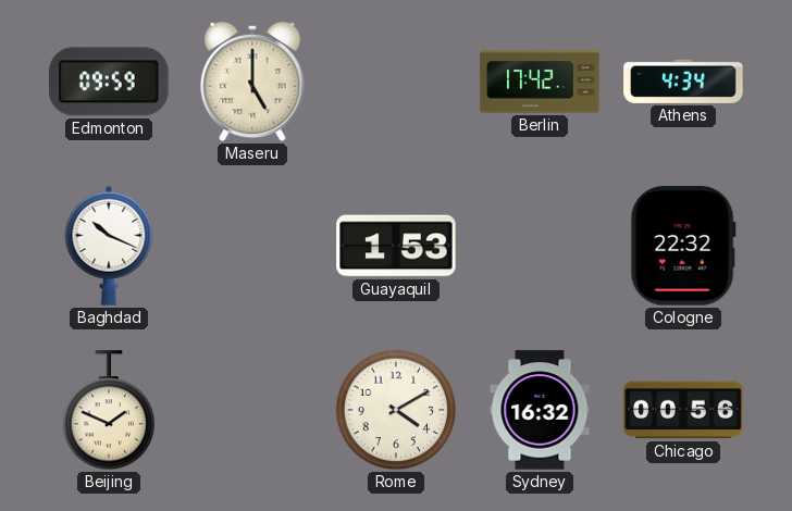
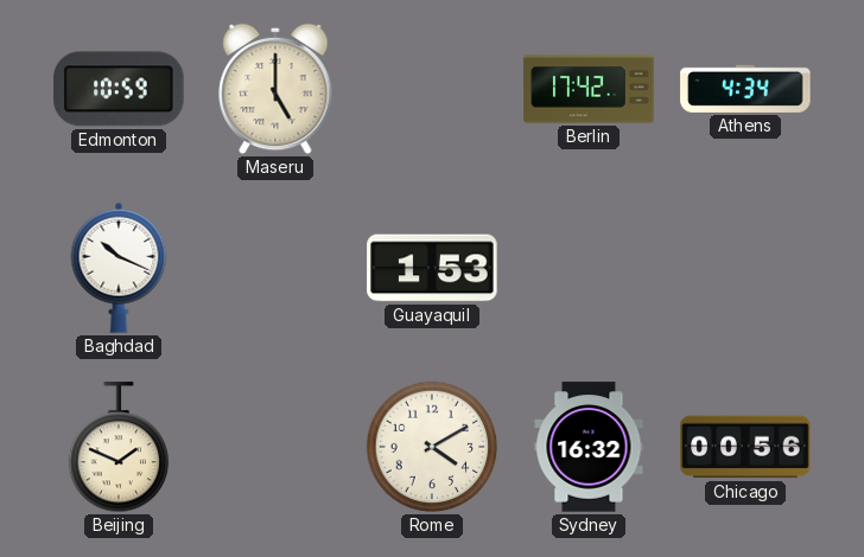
Edmonton: 09:59 -> 10:59
Cologne: 22:32 -> none
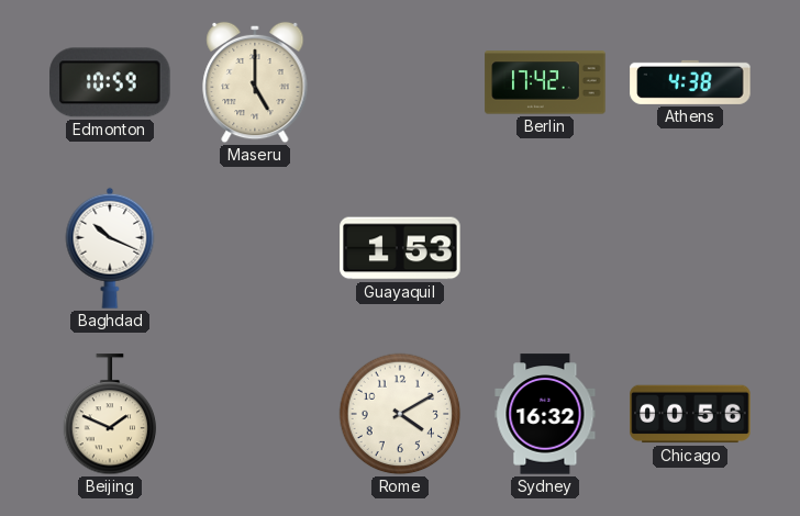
Athens: 4:34 -> 4:38
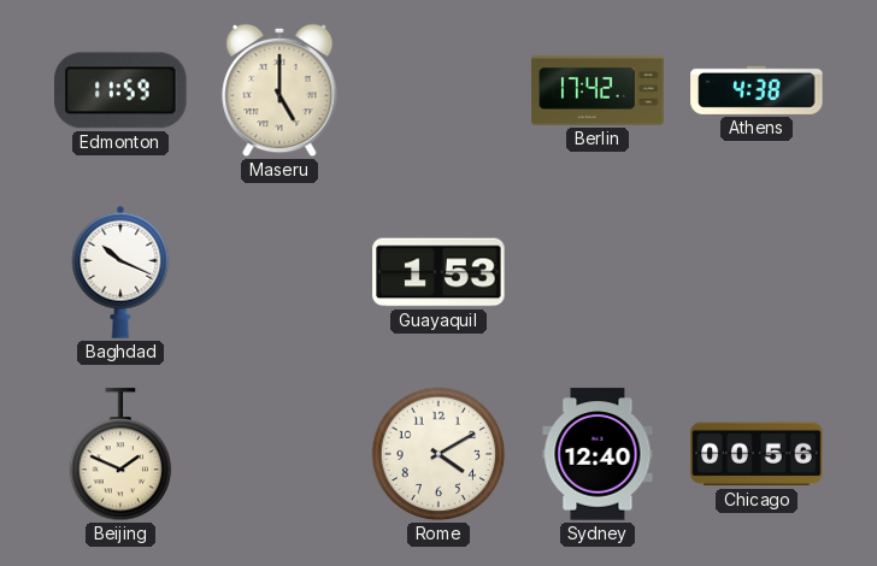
Edmonton: 10:59 -> 11:59
Sydney: 16:32 -> 12:40
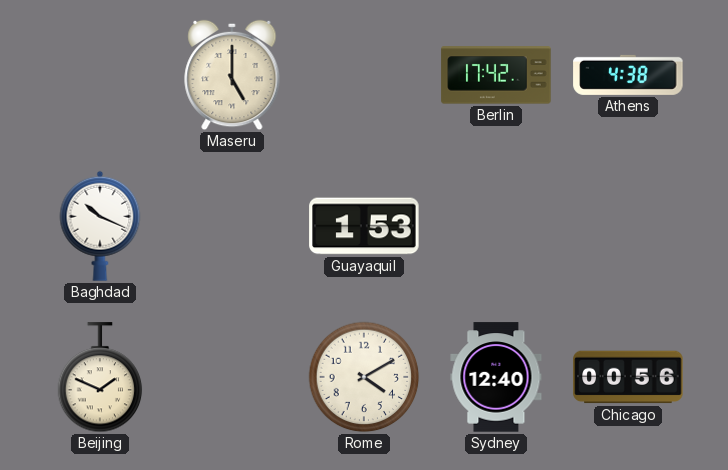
Edmonton: 11:59 -> none
